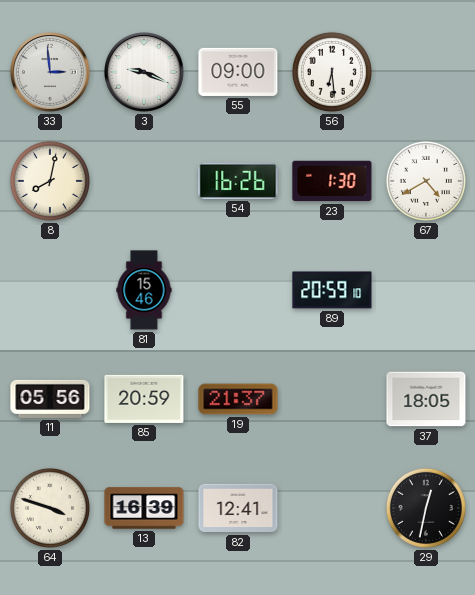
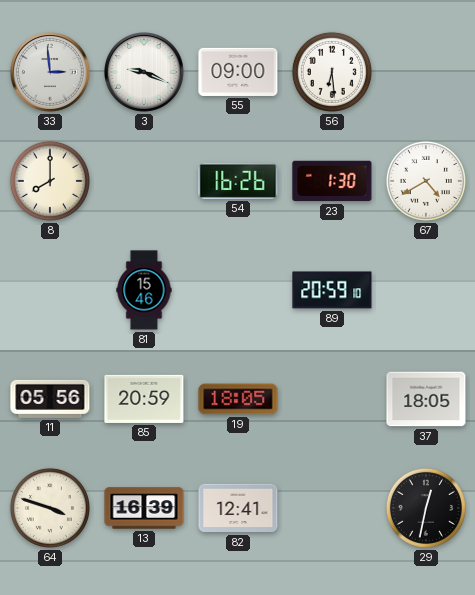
8: 8:02 -> 8:00
19: 21:37 -> 18:05
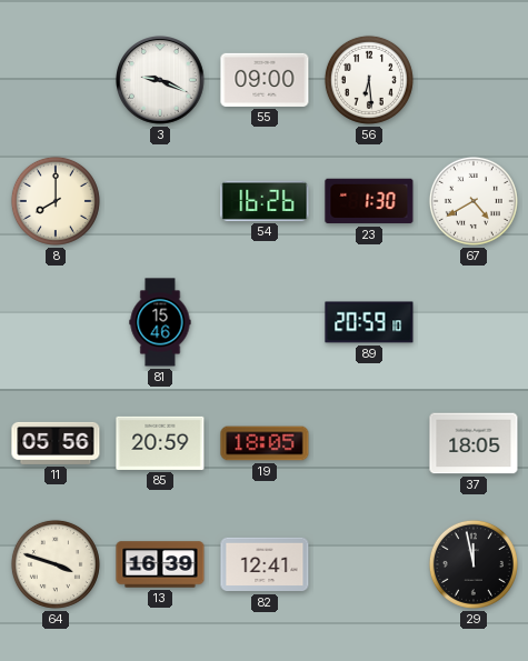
33: 2:59 -> none
29: 12:32 -> 11:58
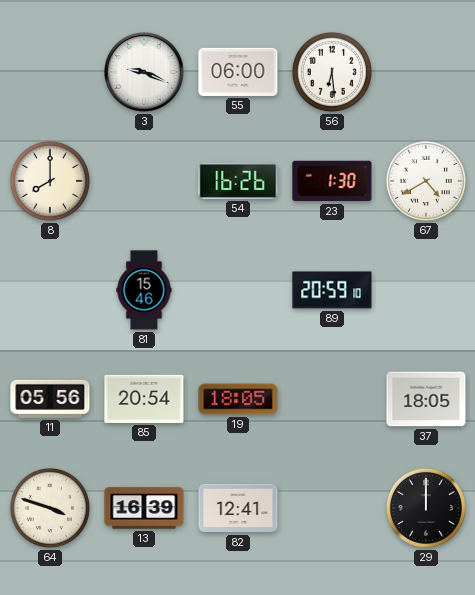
55: 09:00 -> 06:00
85: 20:59 -> 20:54
29: 11:58 -> 12:00
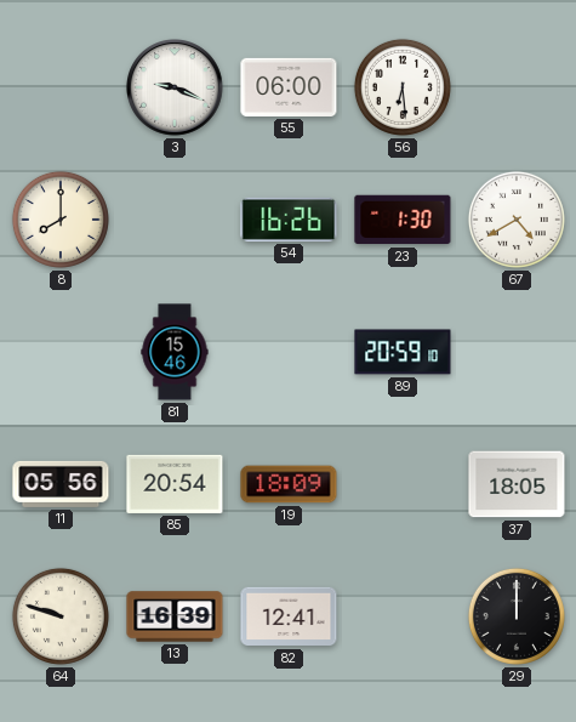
19: 18:05 -> 18:09
64: 3:48 -> 9:48
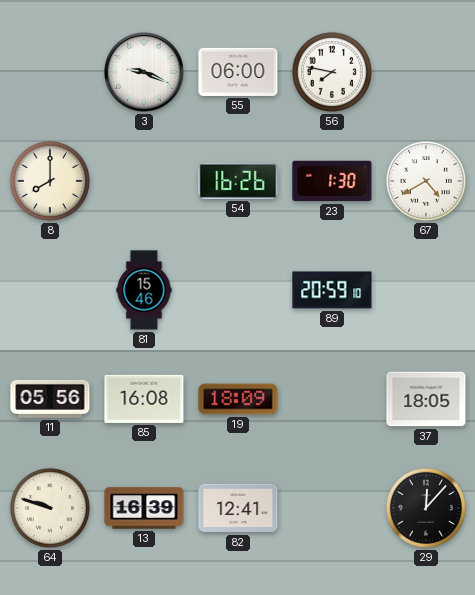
56: 6:29 -> 7:47
85: 20:54 -> 16:08
29: 12:00 -> 12:07
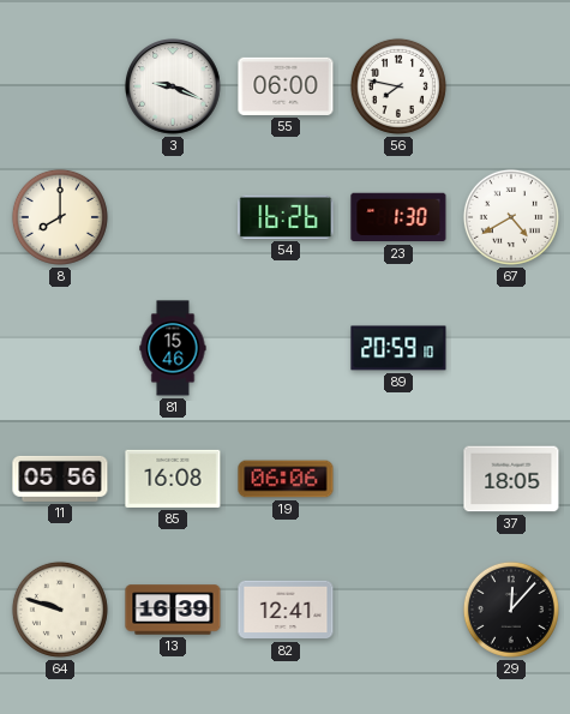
19: 18:09 -> 06:06
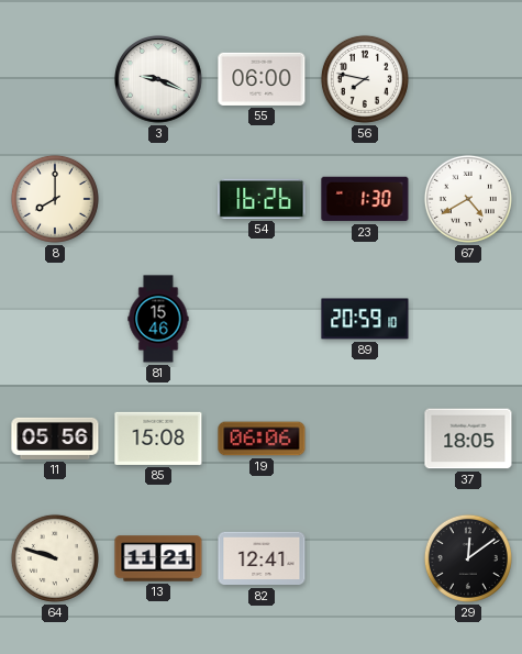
85: 16:08 -> 15:08
13: 16:39 -> 11:21
29: 12:07 -> 12:09
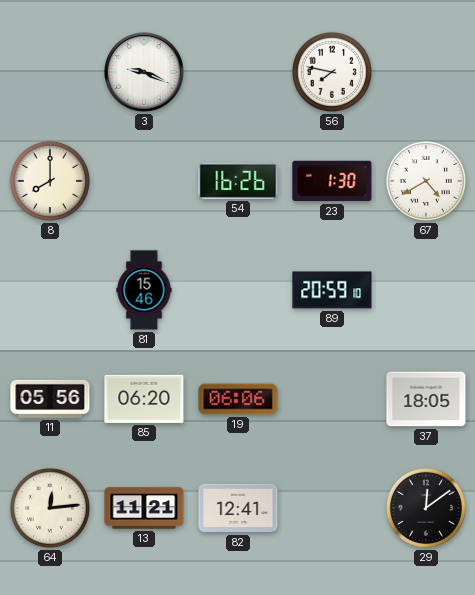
55: 06:00 -> none
85: 15:08 -> 06:20
64: 9:48 -> 12:14
